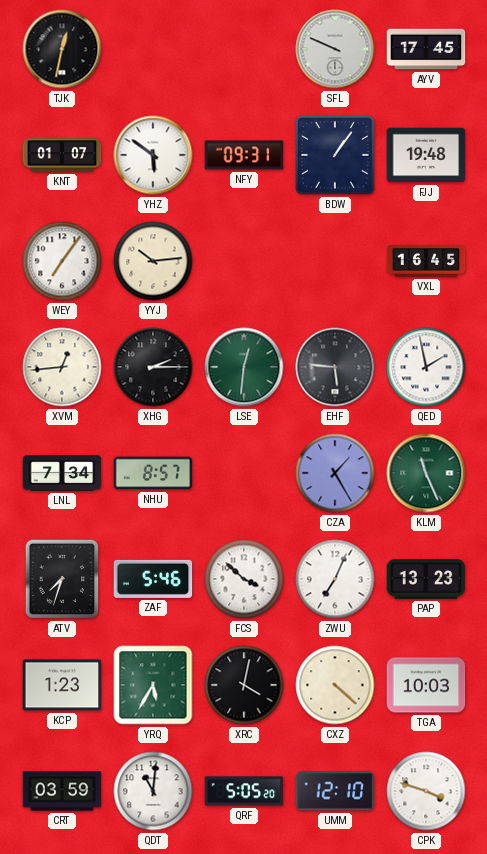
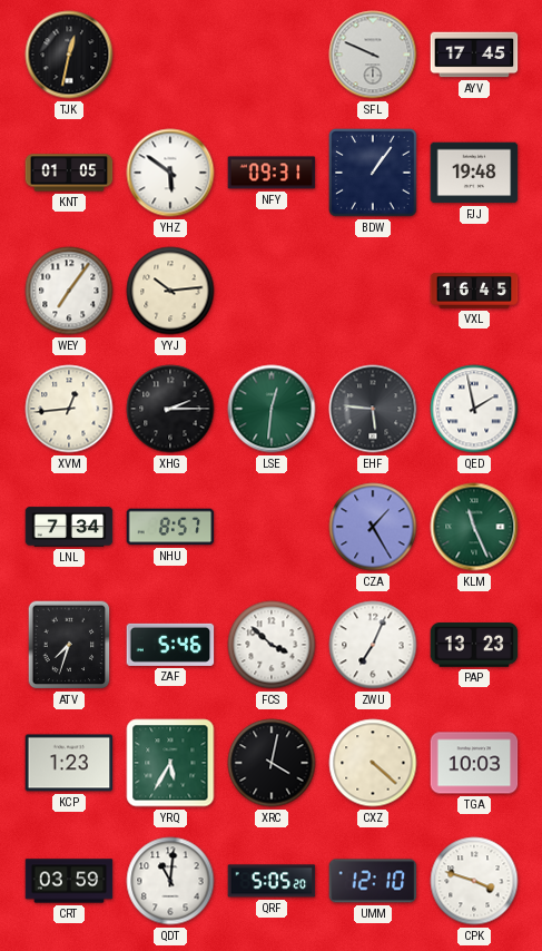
KNT: 01:07 -> 01:05
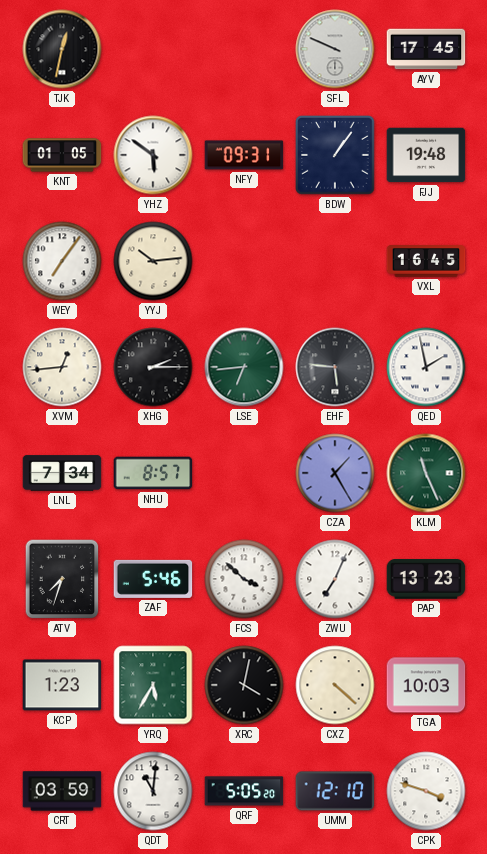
LSE: 12:31 -> 6:44
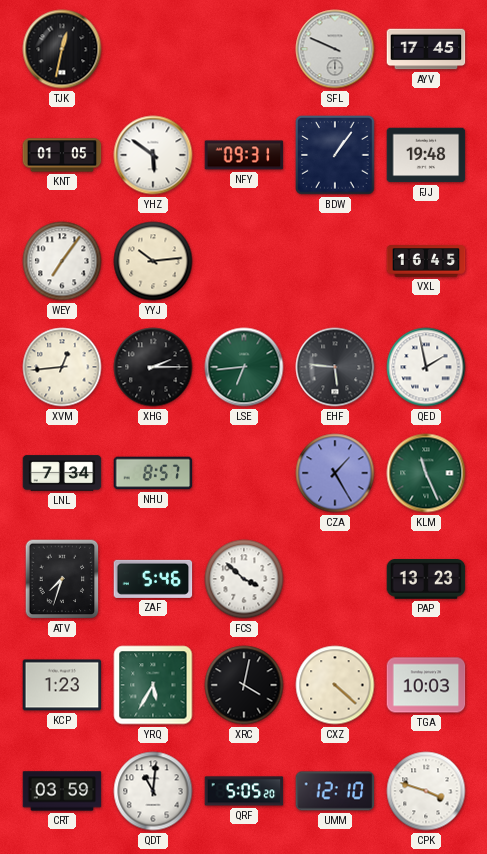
ZWU: 7:04 -> none
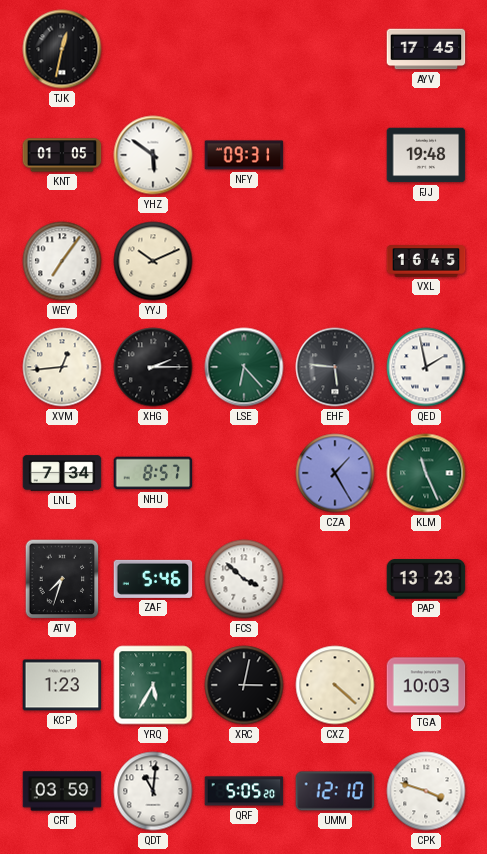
SFL: 9:49 -> none
BDW: 1:06 -> none
YYJ: 10:14 -> 10:11
LSE: 6:44 -> 6:23
XRC: 4:02 -> 3:02
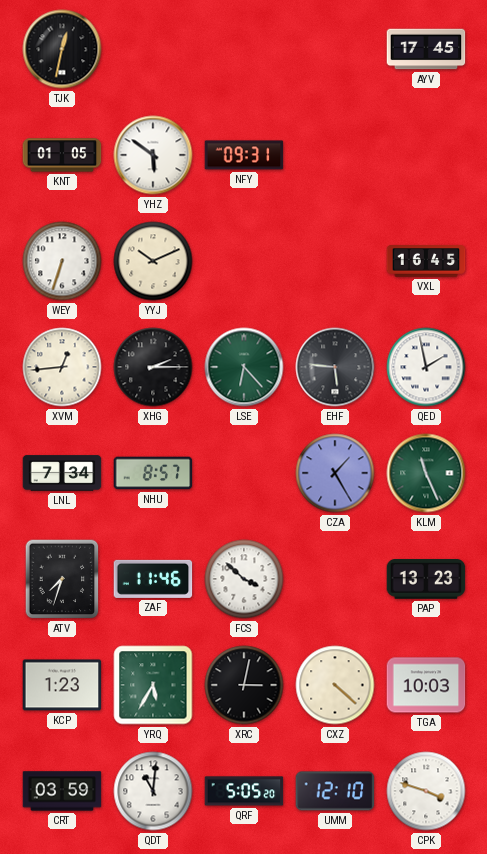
FJJ: 19:48 -> none
WEY: 7:06 -> 6:33
ZAF: 5:46 -> 11:46
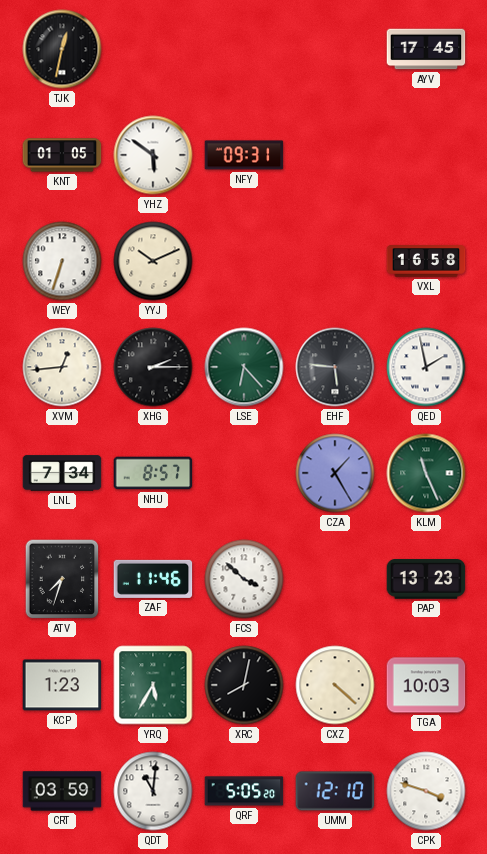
VXL: 16:45 -> 16:58
XRC: 3:02 -> 8:02
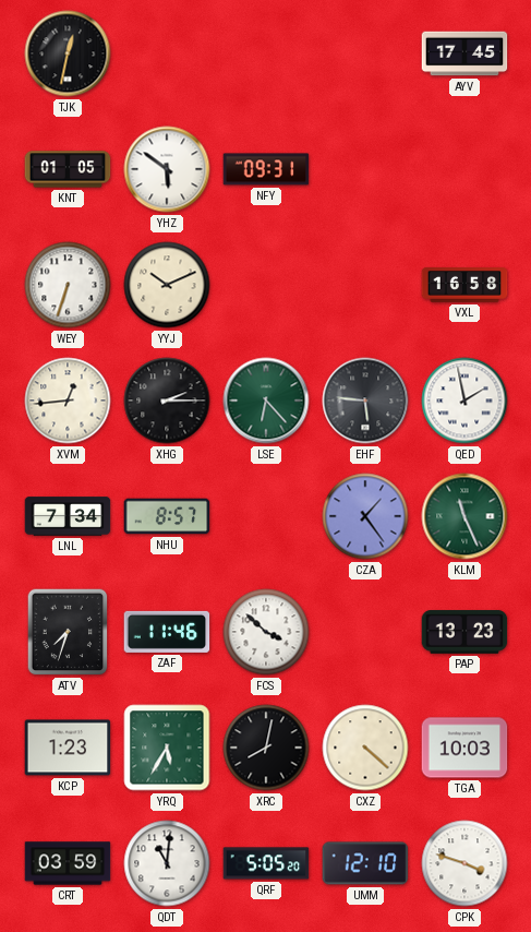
CZA: 1:25 -> 1:24
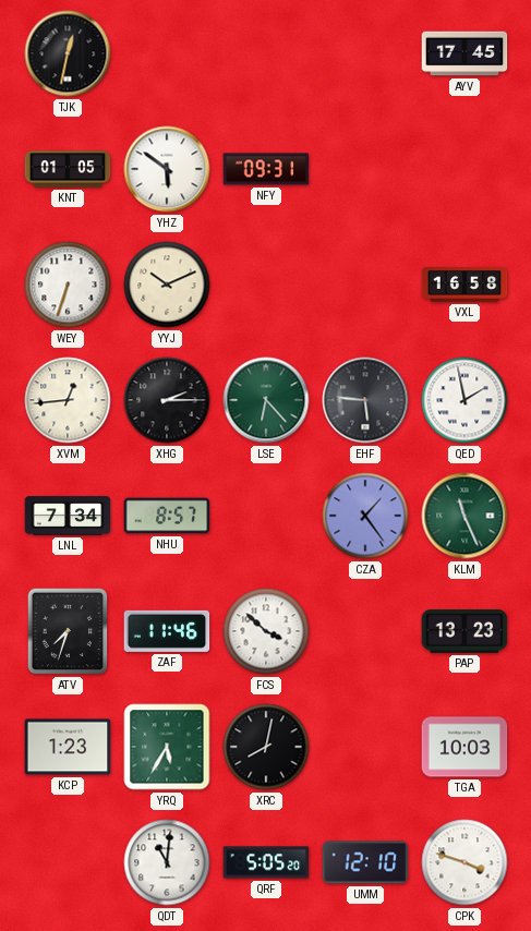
CXZ: 4:22 -> none
CRT: 03:59 -> none
